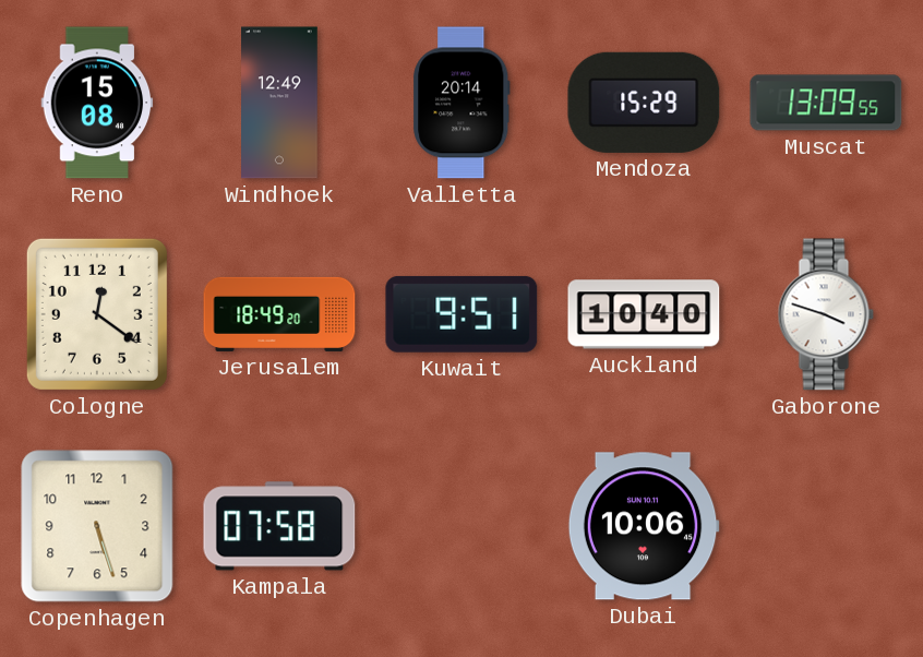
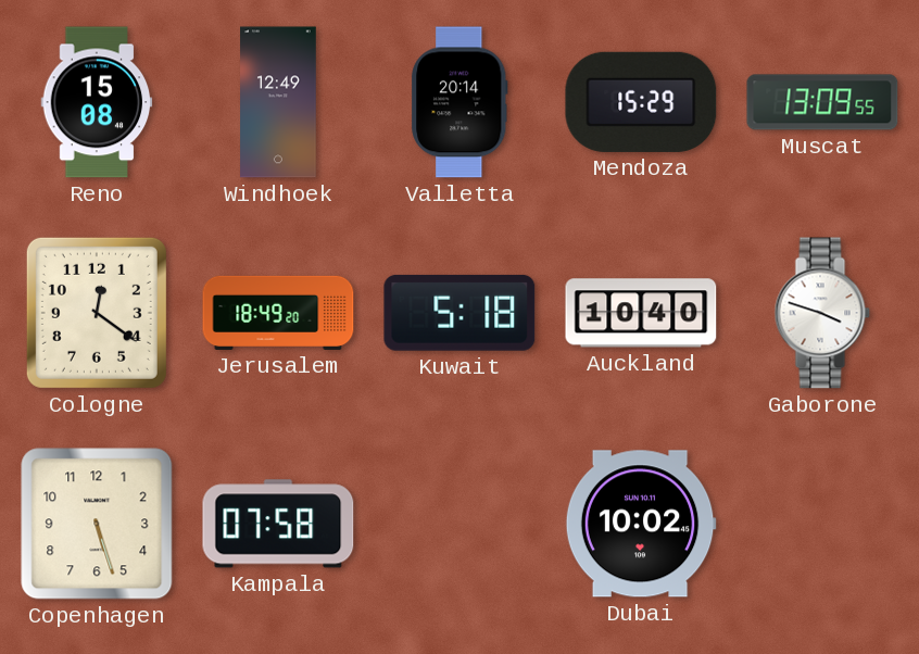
Kuwait: 9:51 -> 5:18
Dubai: 10:06 -> 10:02
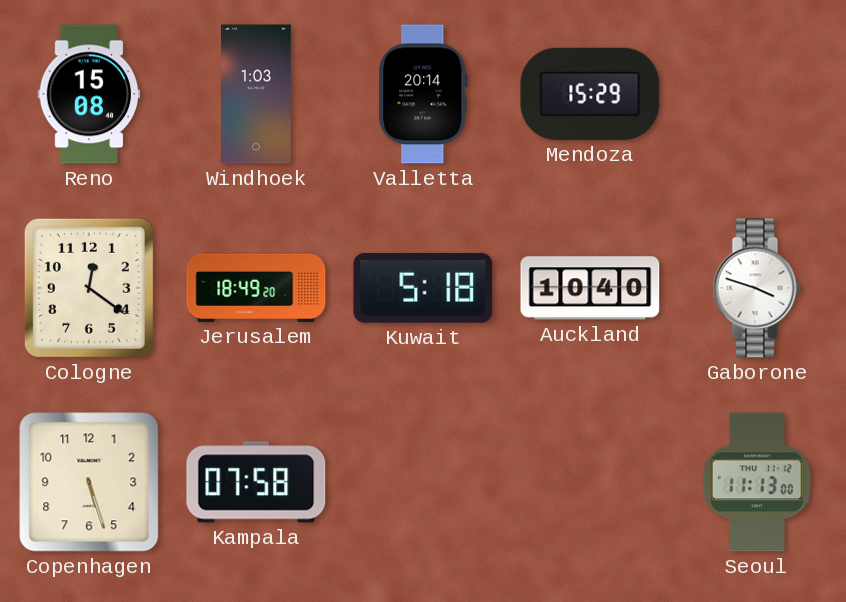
Windhoek: 12:49 -> 1:03
Muscat: 13:09 -> none
Dubai: 10:02 -> none
Seoul: none -> 11:13
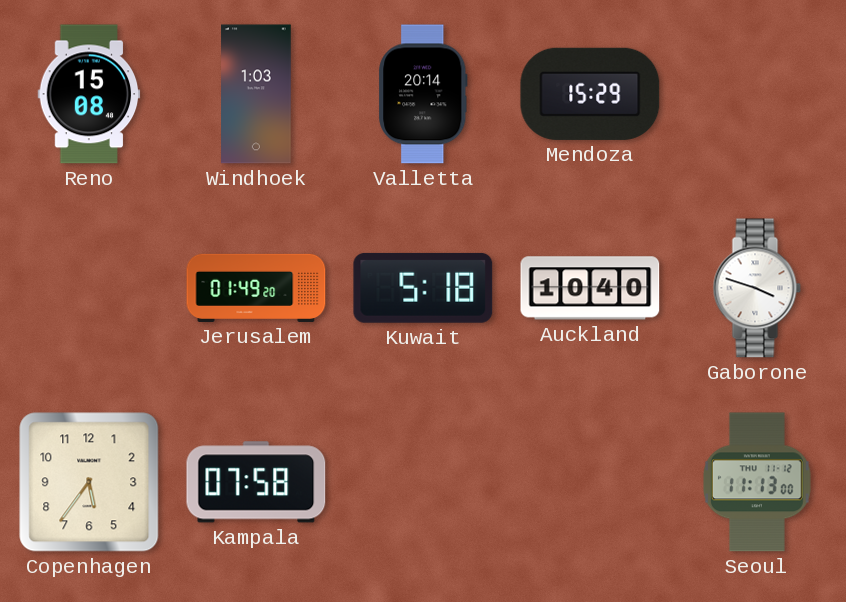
Cologne: 12:21 -> none
Jerusalem: 18:49 -> 01:49
Copenhagen: 5:27 -> 5:36
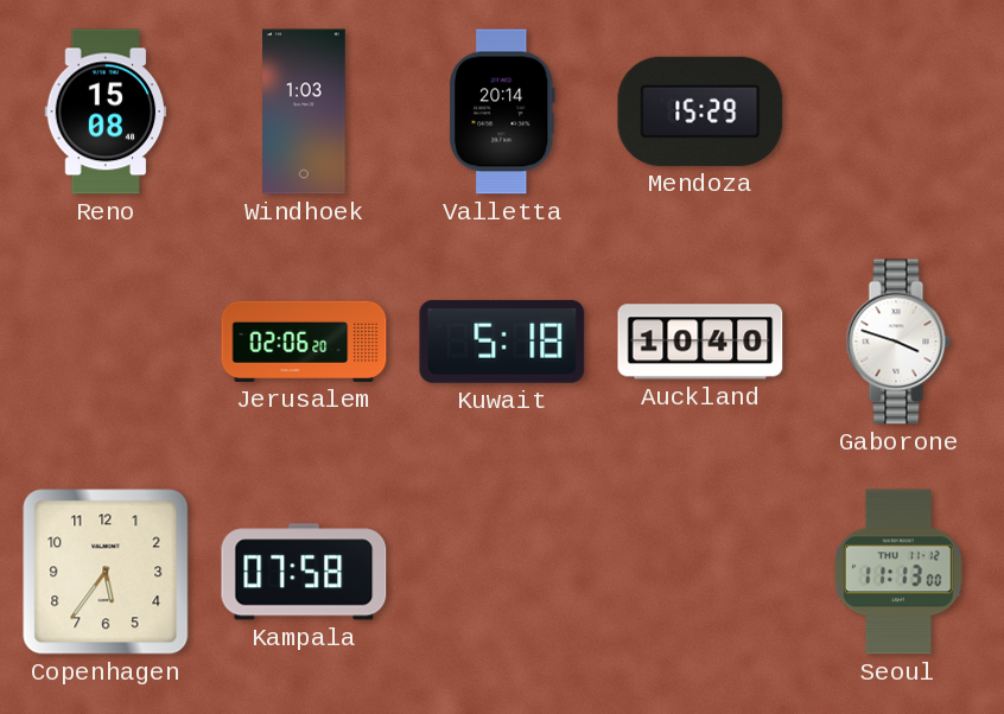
Jerusalem: 01:49 -> 02:06
